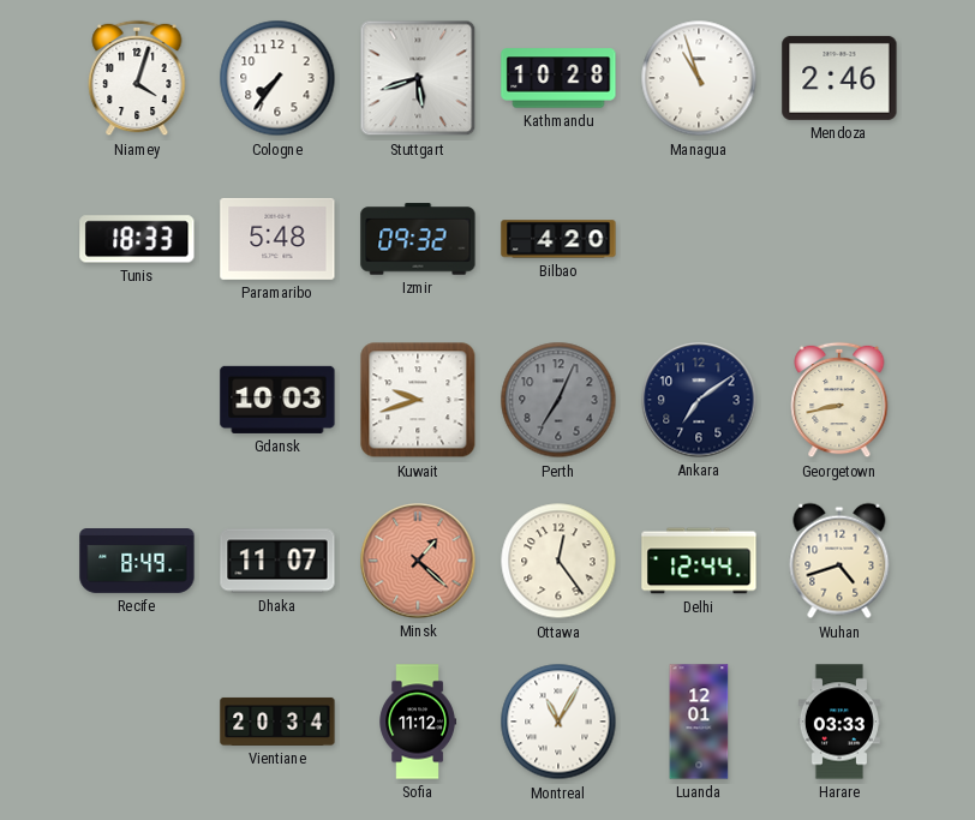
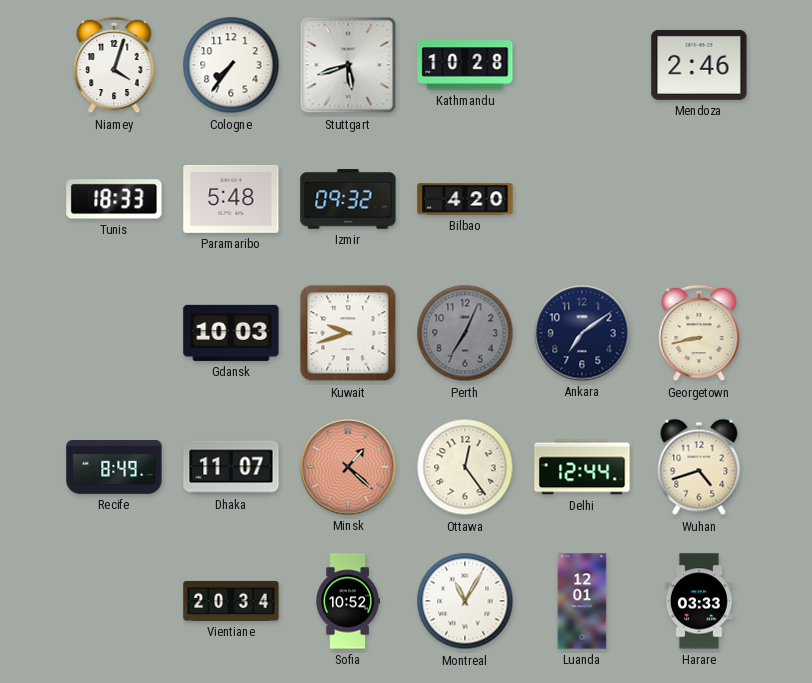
Managua: 10:57 -> none
Sofia: 11:12 -> 10:52
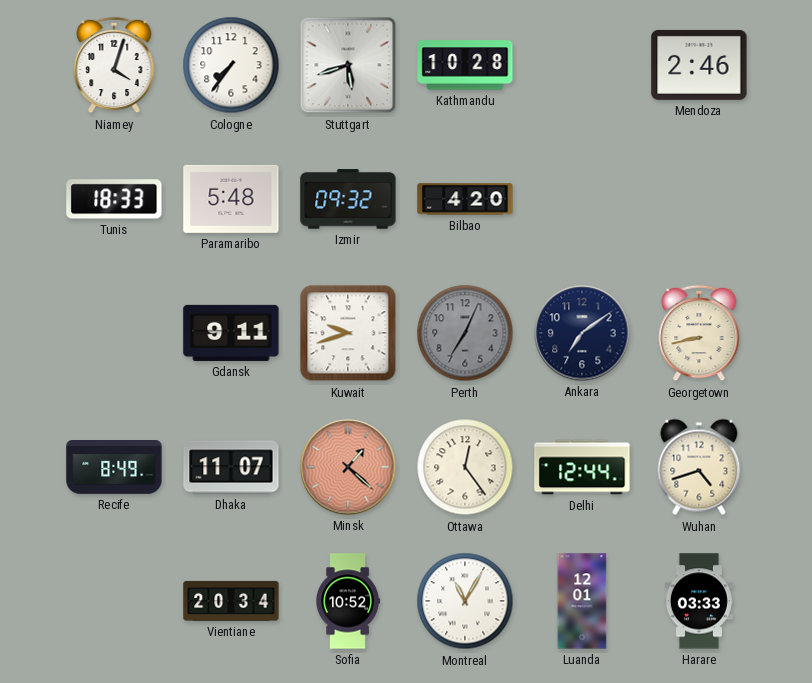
Gdansk: 10:03 -> 9:11
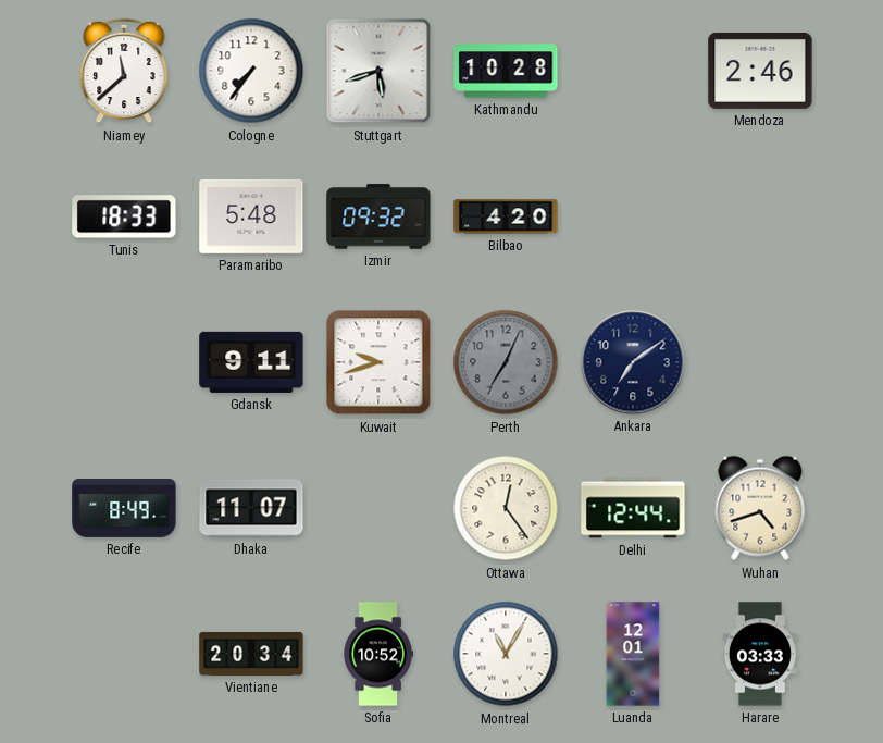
Niamey: 4:03 -> 11:38
Georgetown: 8:43 -> none
Minsk: 1:22 -> none
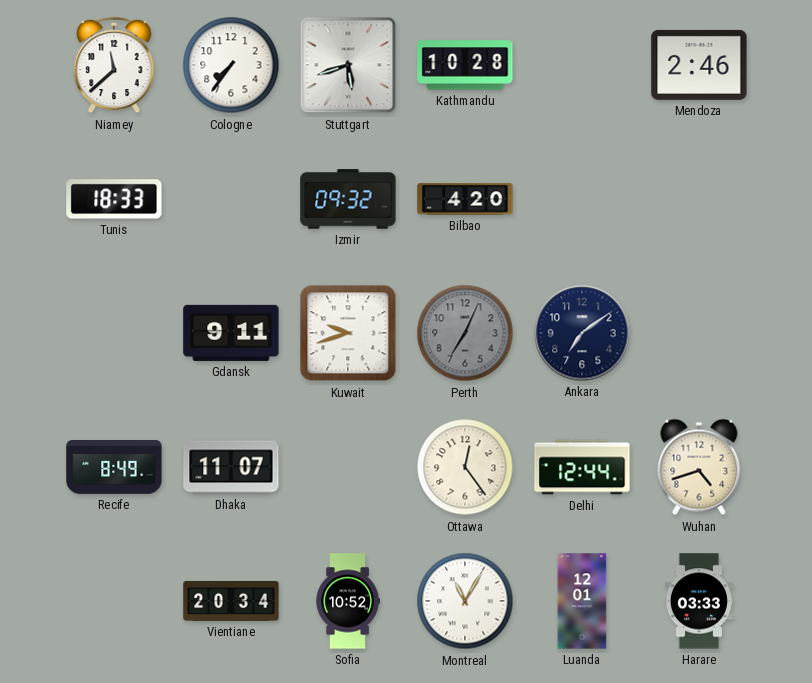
Paramaribo: 5:48 -> none
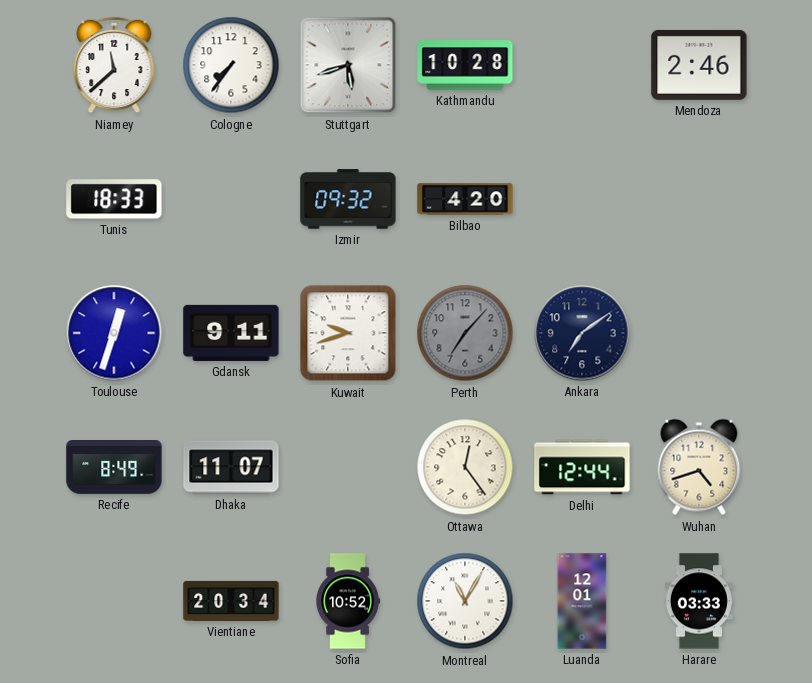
Toulouse: none -> 12:33
Perth: 7:04 -> 7:07
